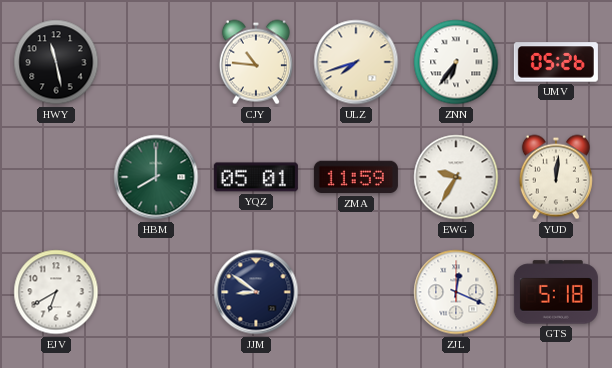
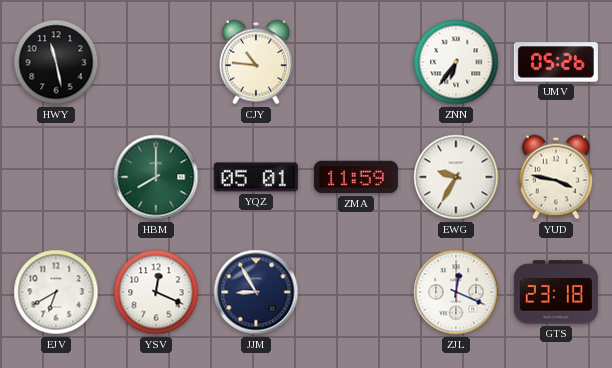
ULZ: 7:42 -> none
YUD: 12:01 -> 3:47
YSV: none -> 12:19
JJM: 8:51 -> 8:55
GTS: 5:18 -> 23:18
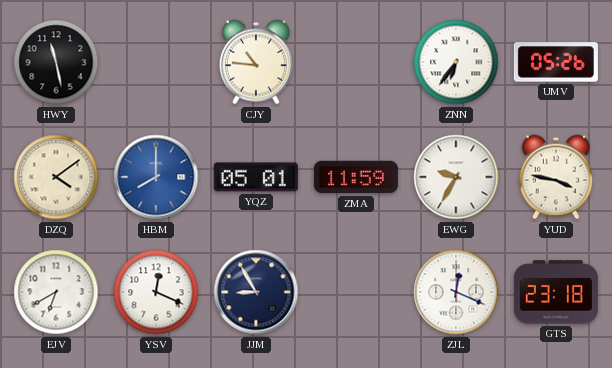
DZQ: none -> 4:09
HBM dial: green -> blue
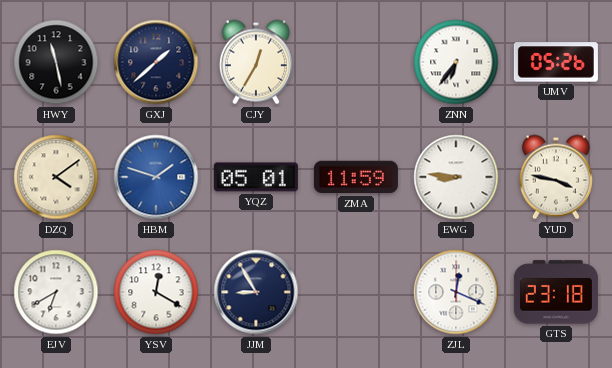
GXJ: none -> 1:38
CJY: 10:46 -> 12:35
HBM: 8:00 -> 1:48
EWG: 9:35 -> 8:46
YSV: 12:19 -> 12:20
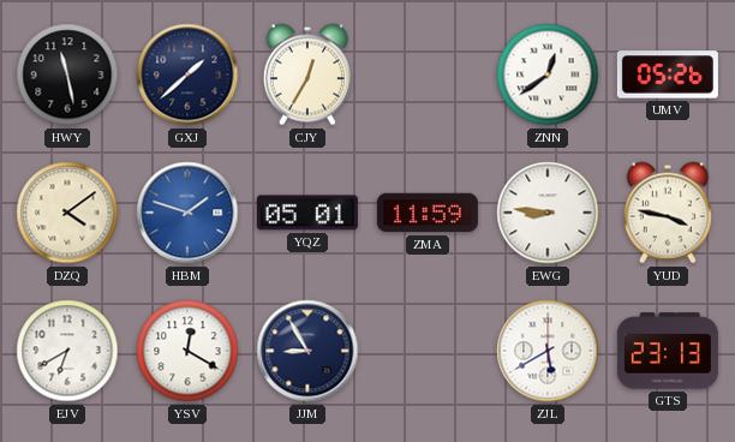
ZNN: 6:36 -> 12:39
ZJL: 12:19 -> 5:40
GTS: 23:18 -> 23:13
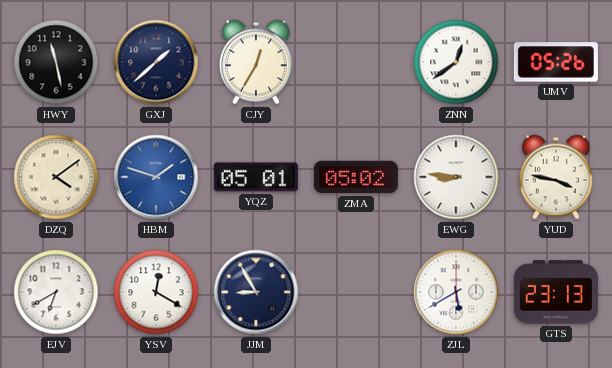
ZMA: 11:59 -> 05:02
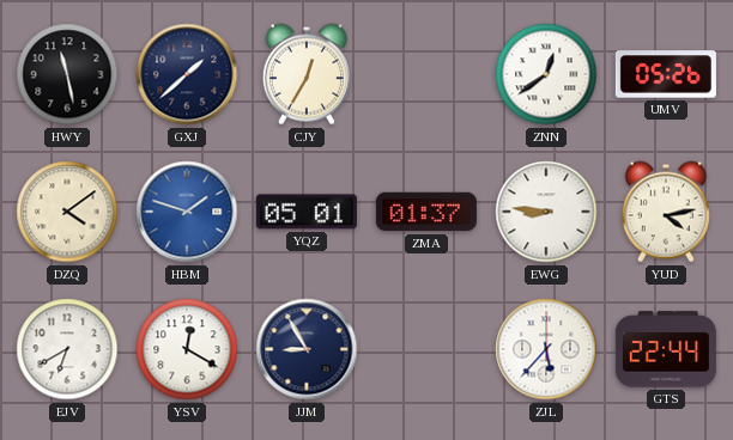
ZMA: 05:02 -> 01:37
YUD: 3:47 -> 4:13
ZJL: 5:40 -> 5:37
GTS: 23:13 -> 22:44
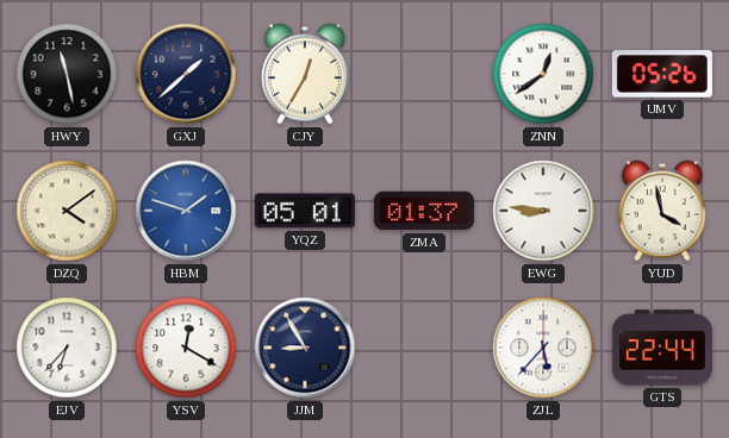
YUD: 4:13 -> 3:58
EJV: 6:40 -> 6:37
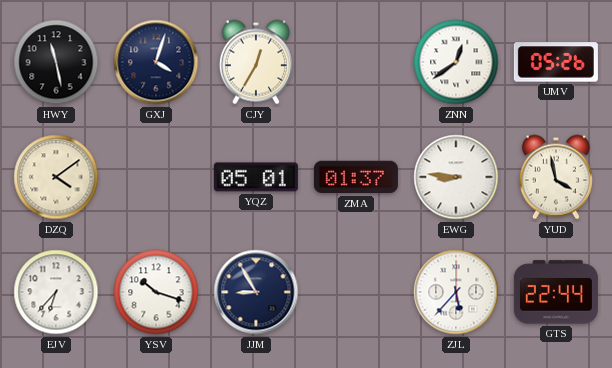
GXJ: 1:38 -> 4:03
HBM: 1:48 -> none
YSV: 12:20 -> 10:18
